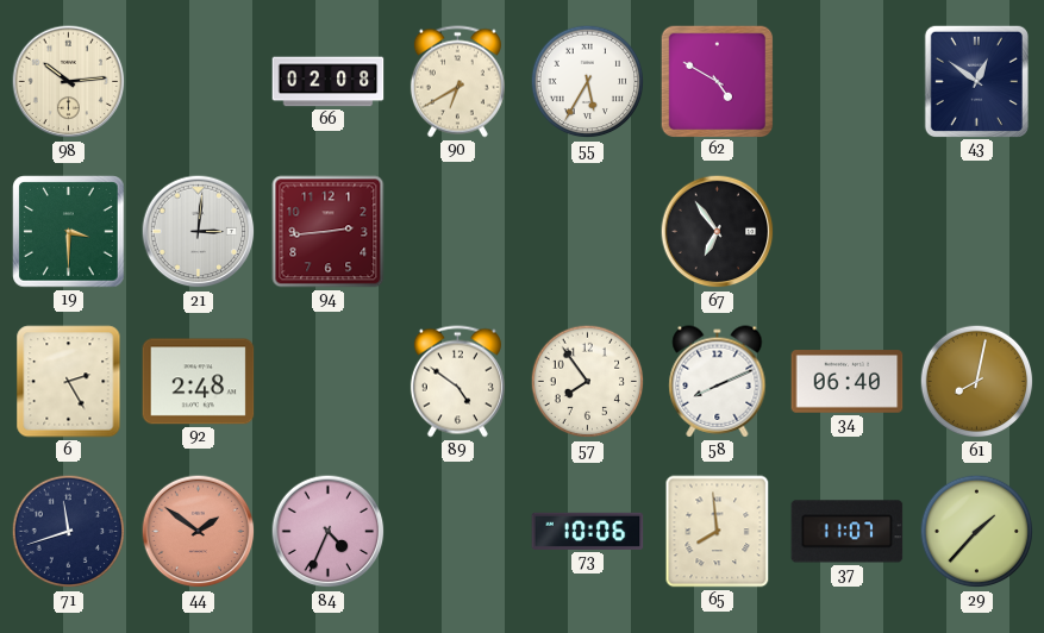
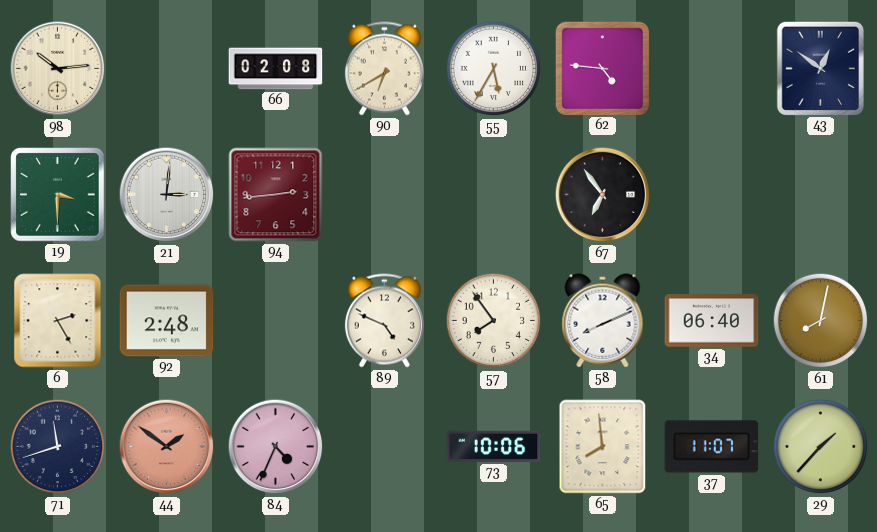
62: 4:50 -> 4:46
89: 4:51 -> 4:49
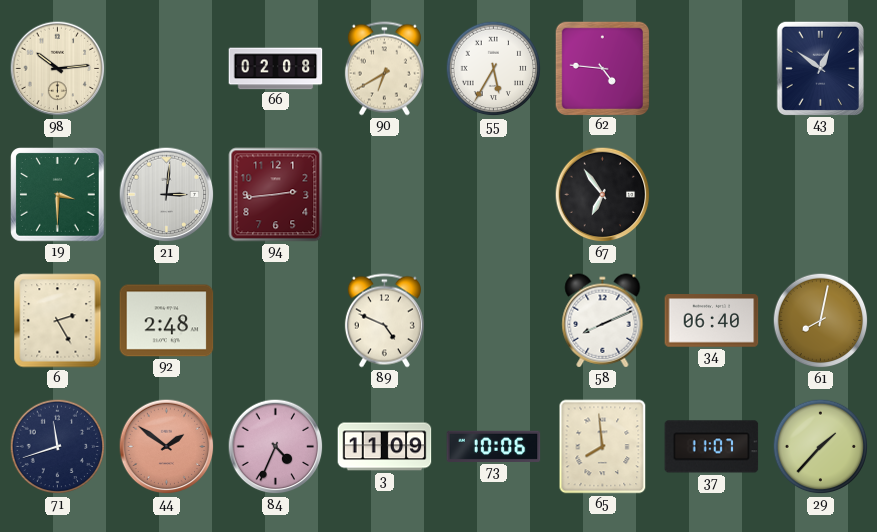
57: 7:54 -> none
3: none -> 11:09
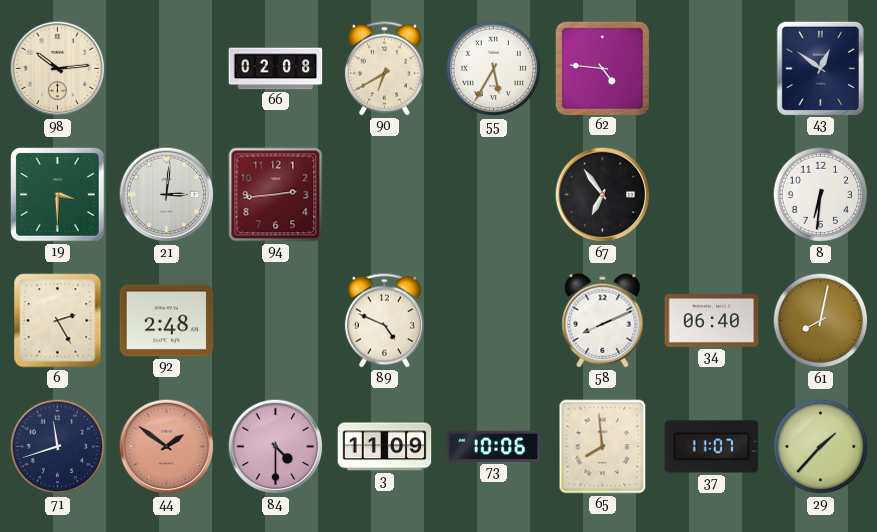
8: none -> 6:31
84: 4:34 -> 4:30
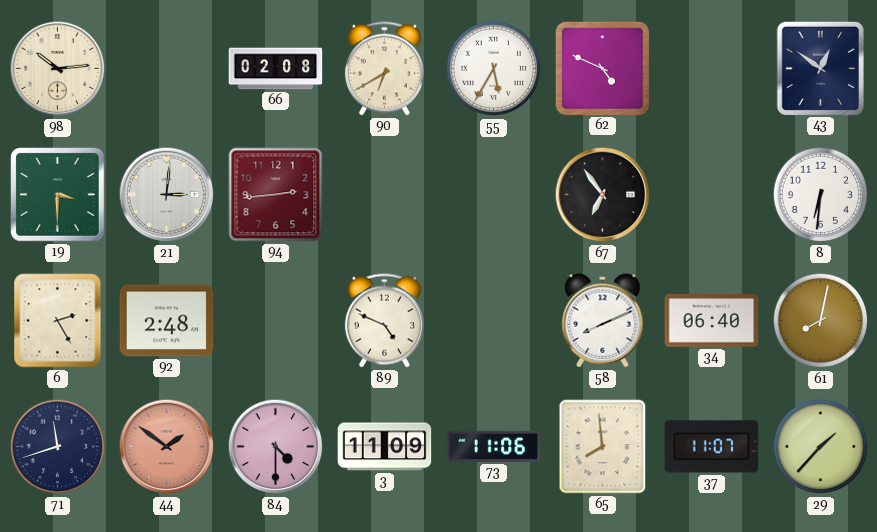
62: 4:46 -> 4:49
73: 10:06 -> 11:06
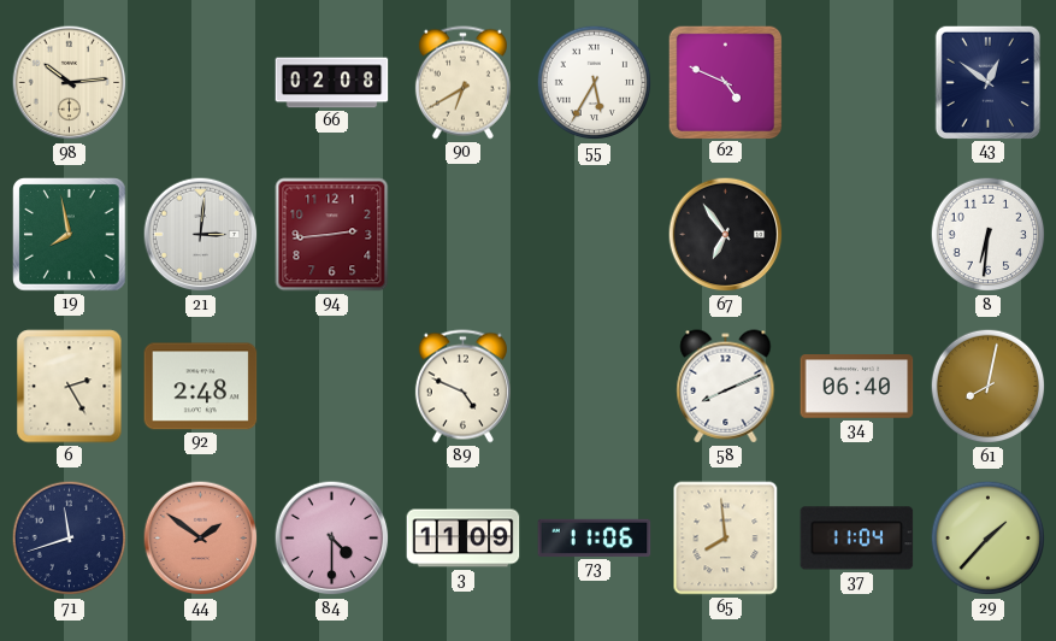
19: 3:30 -> 7:58
37: 11:07 -> 11:04
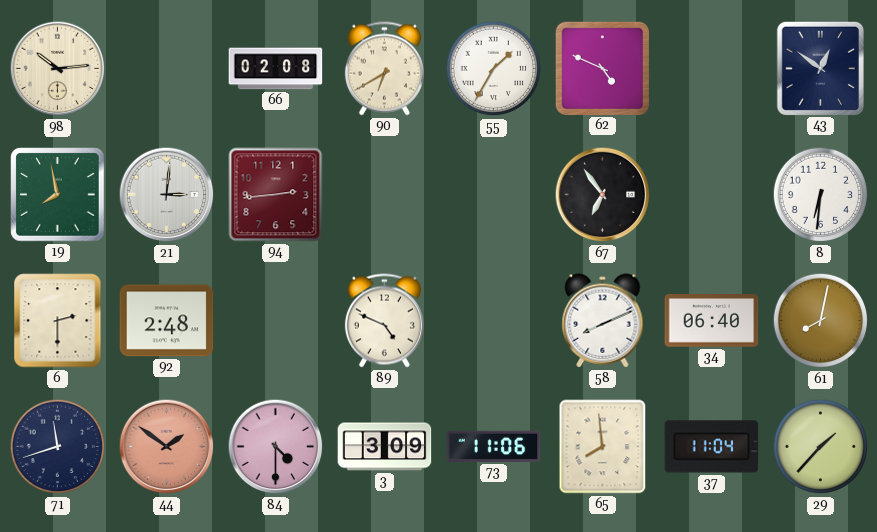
55: 5:35 -> 1:35
6: 2:25 -> 2:30
3: 11:09 -> 3:09
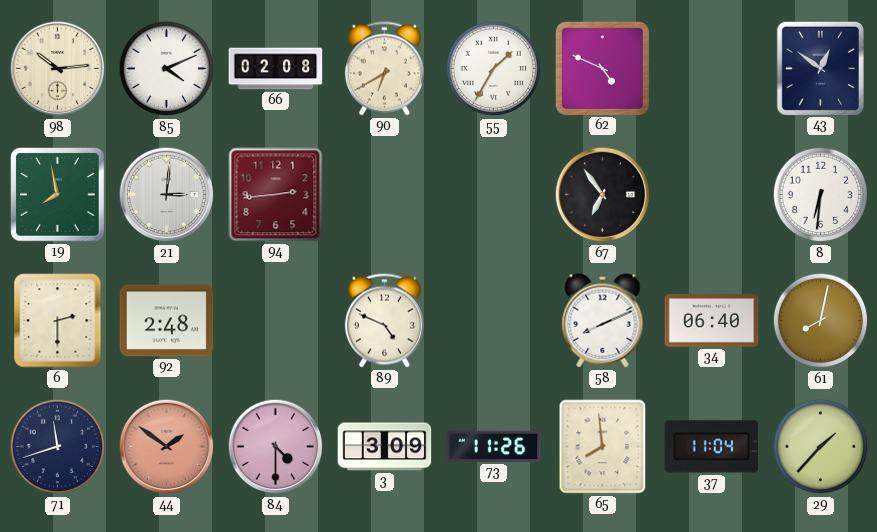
85: none -> 4:11
73: 11:06 -> 11:26
